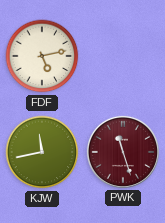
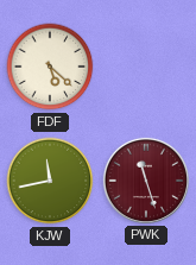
FDF: 5:13 -> 5:22
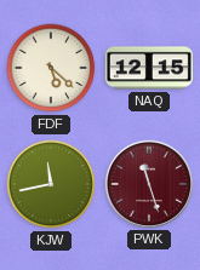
NAQ: none -> 12:15
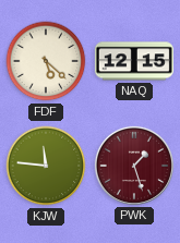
KJW: 11:43 -> 11:46
PWK: 11:27 -> 1:27
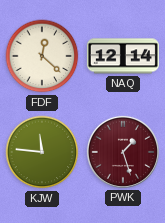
FDF: 5:22 -> 12:22
NAQ: 12:15 -> 12:14
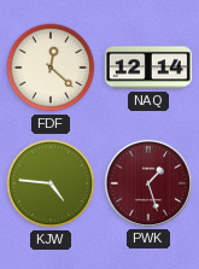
KJW: 11:46 -> 4:46
